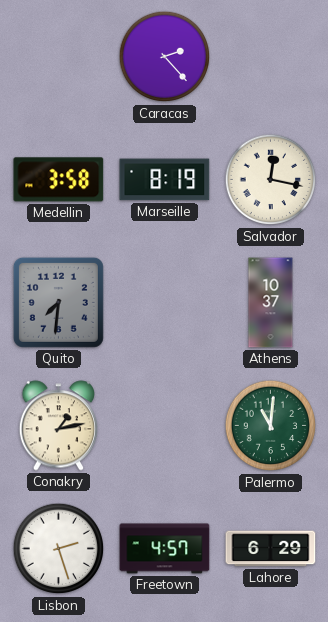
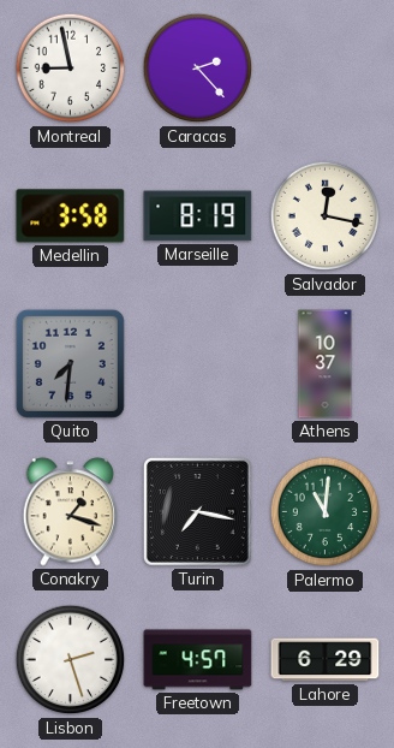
Montreal: none -> 8:58
Conakry: 1:13 -> 1:18
Turin: none -> 7:17
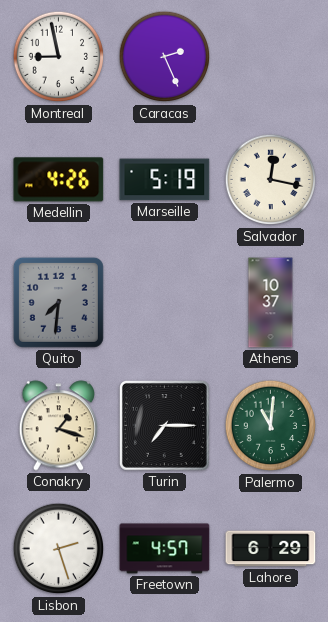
Caracas: 2:23 -> 2:26
Medellin: 3:58 -> 4:26
Marseille: 8:19 -> 5:19
Turin: 7:17 -> 7:15
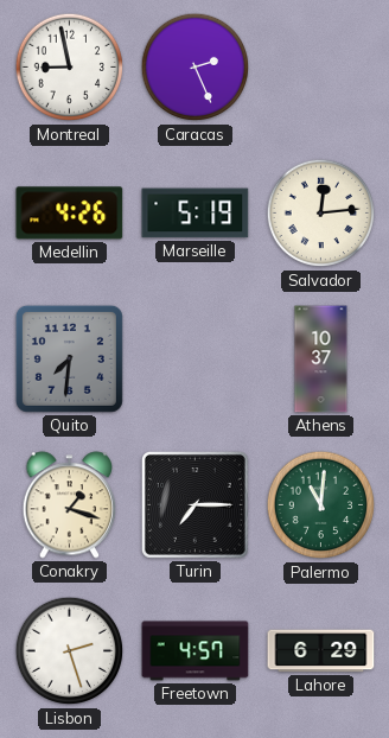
Salvador: 12:17 -> 12:14
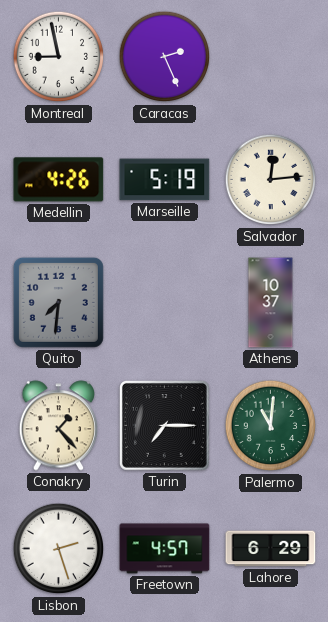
Conakry: 1:18 -> 1:23
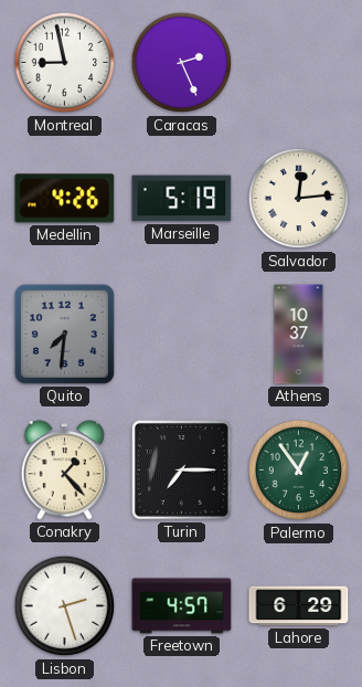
Palermo: 11:01 -> 12:54
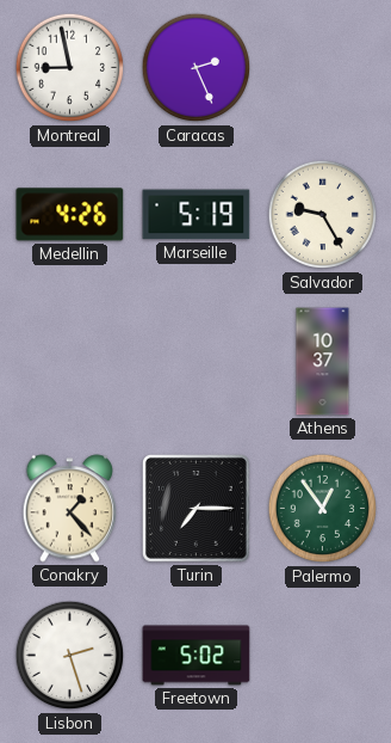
Salvador: 12:14 -> 9:25
Quito: 7:31 -> none
Freetown: 4:57 -> 5:02
Lahore: 6:29 -> none
